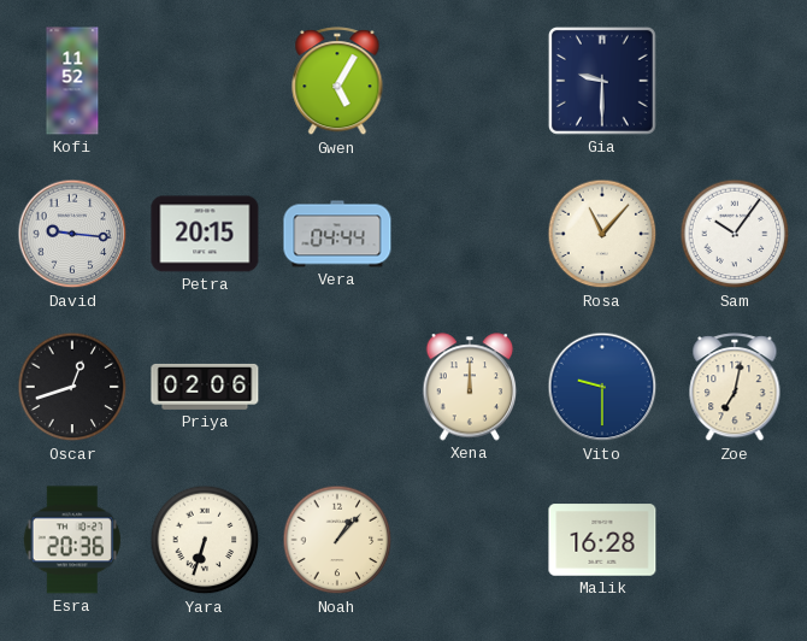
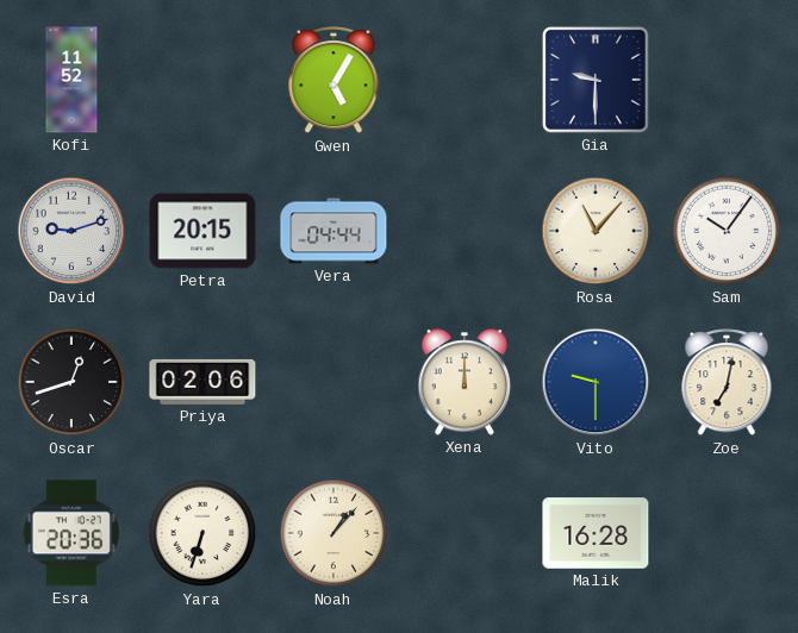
David: 9:16 -> 9:12
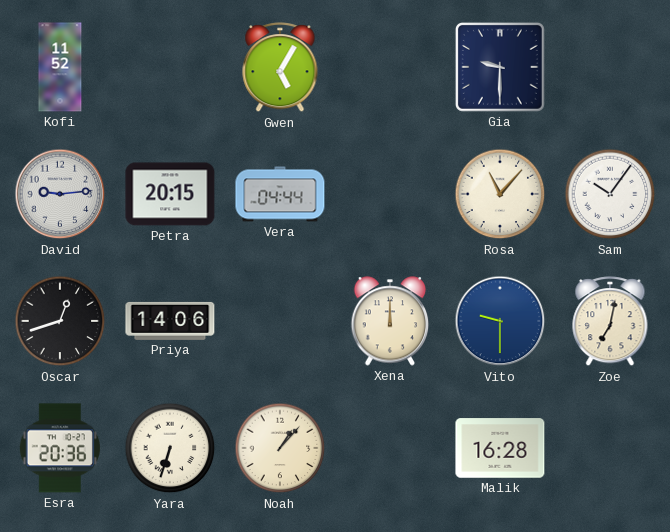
David: 9:12 -> 9:14
Priya: 02:06 -> 14:06
